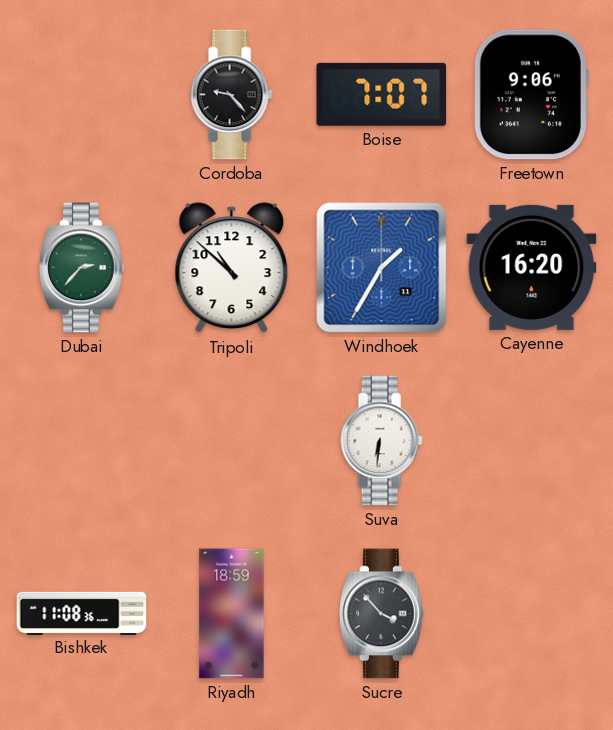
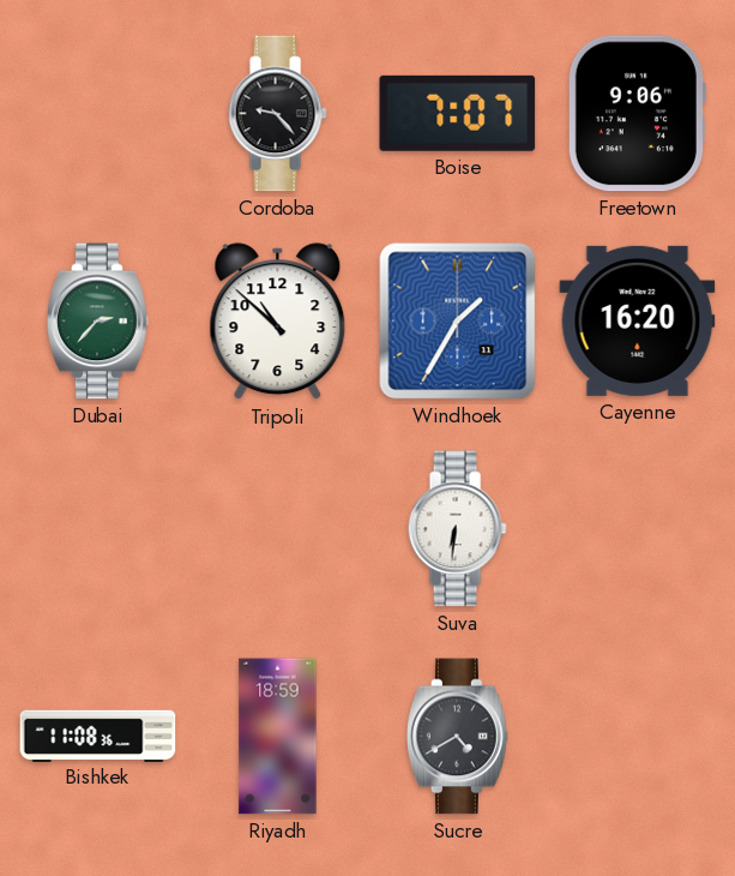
Sucre: 3:53 -> 4:40
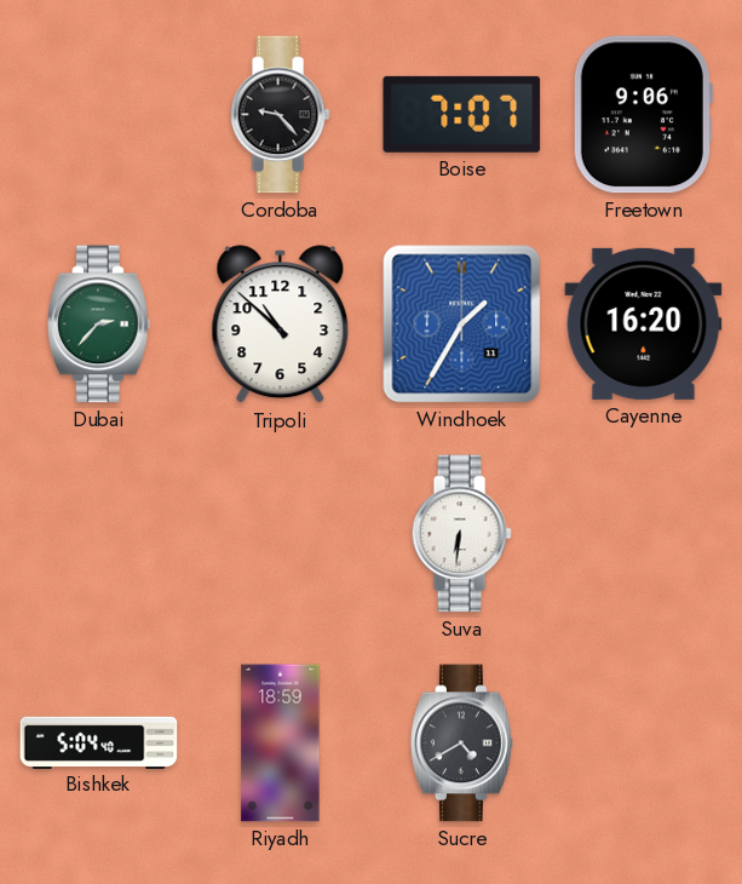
Bishkek: 11:08 -> 5:04
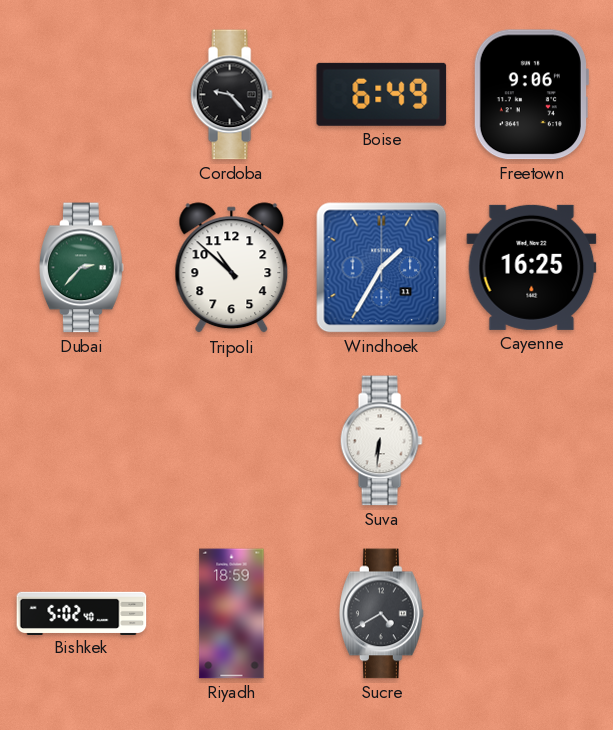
Boise: 7:07 -> 6:49
Cayenne: 16:20 -> 16:25
Bishkek: 5:04 -> 5:02
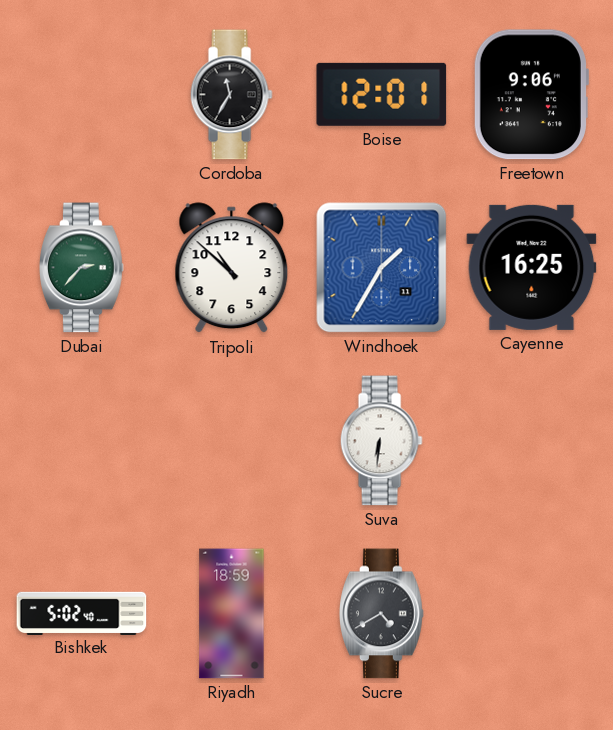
Cordoba: 9:23 -> 11:35
Boise: 6:49 -> 12:01
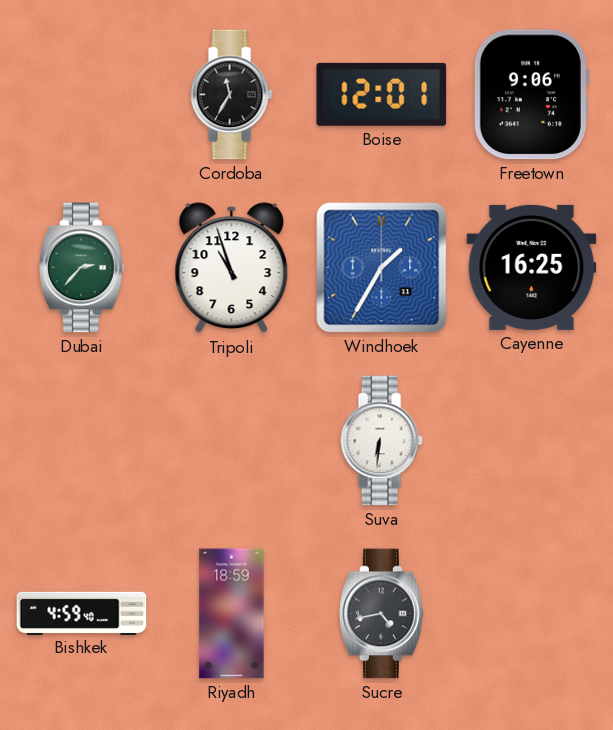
Tripoli: 10:52 -> 10:57
Bishkek: 5:02 -> 4:59
Sucre: 4:40 -> 4:43
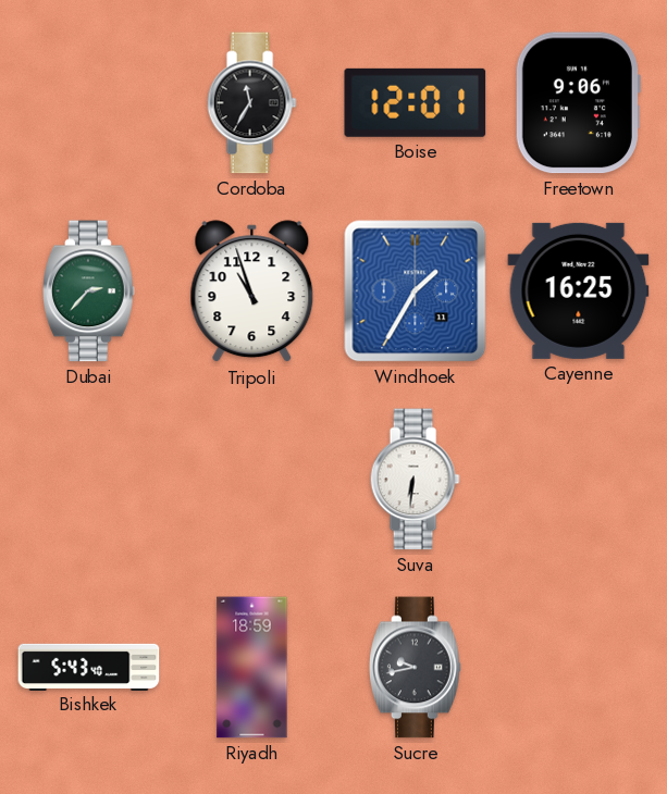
Bishkek: 4:59 -> 5:43
Sucre: 4:43 -> 9:43
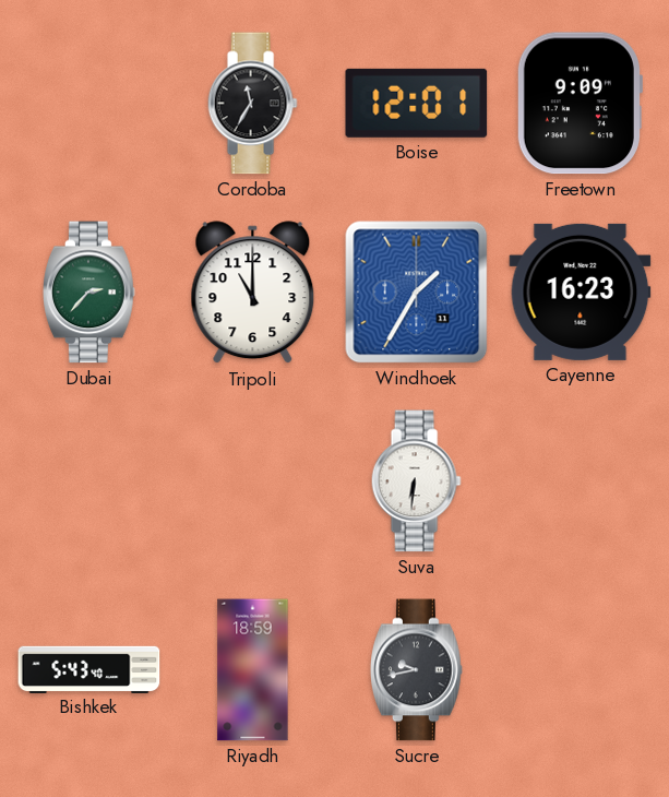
Freetown: 9:06 -> 9:09
Tripoli: 10:57 -> 11:00
Cayenne: 16:25 -> 16:23
